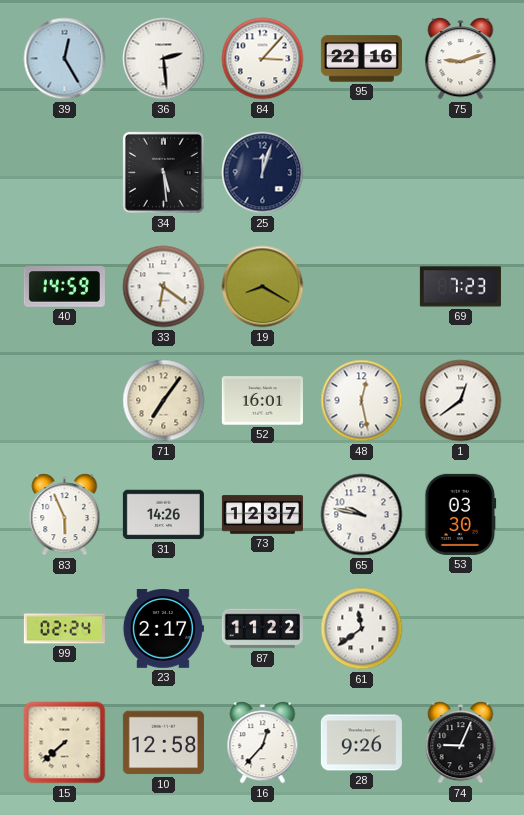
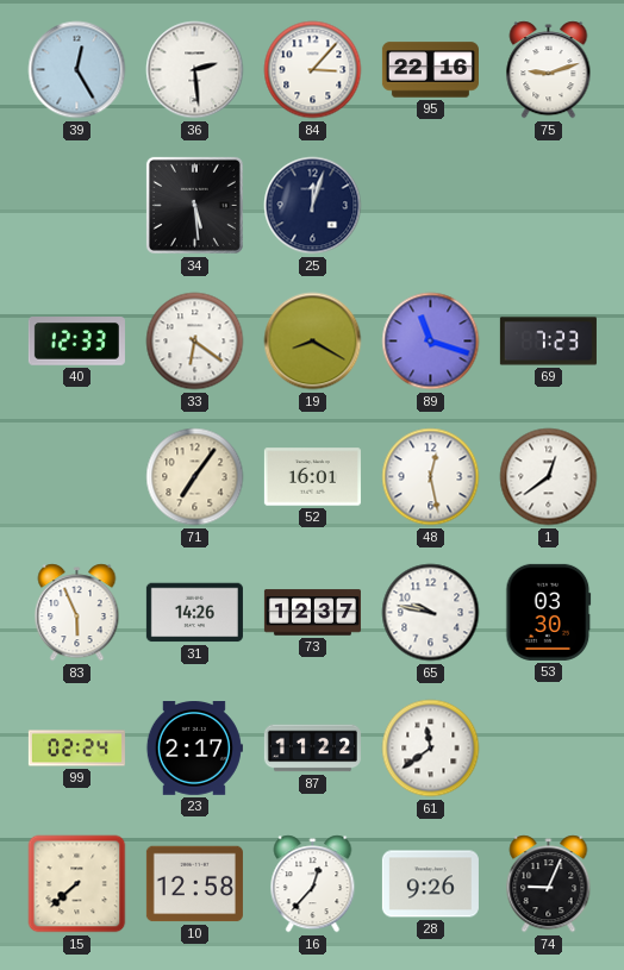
40: 14:59 -> 12:33
89: none -> 11:18
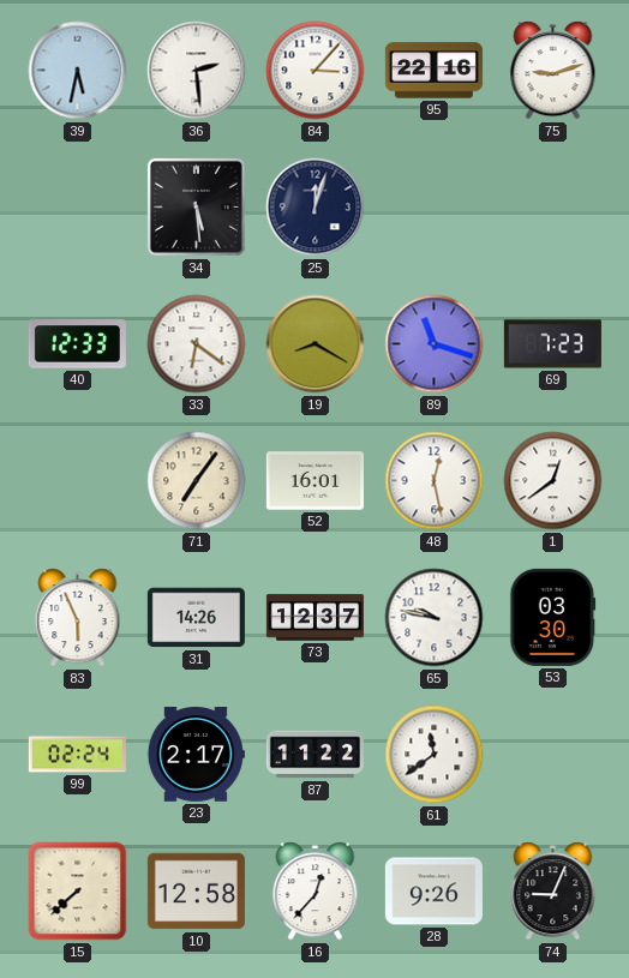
39: 12:25 -> 5:32
